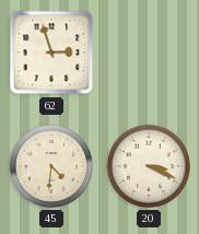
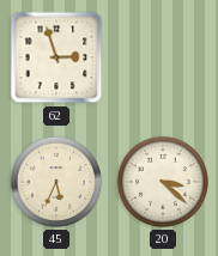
45: 4:31 -> 5:34
20: 3:19 -> 3:22
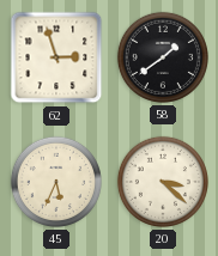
58: none -> 1:39
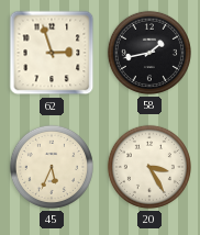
58: 1:39 -> 1:43
20: 3:22 -> 3:25
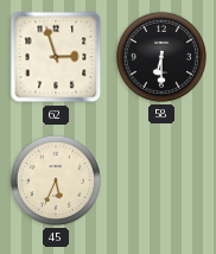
58: 1:43 -> 6:30
20: 3:25 -> none
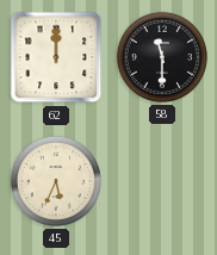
62: 2:57 -> 12:00
58: 6:30 -> 11:30
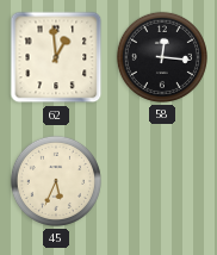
62: 12:00 -> 12:59
58: 11:30 -> 12:16
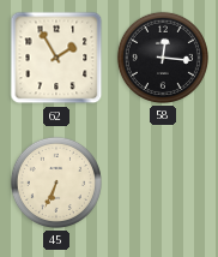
62: 12:59 -> 1:55
45: 5:34 -> 6:34
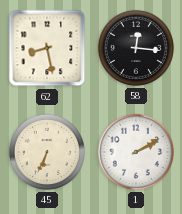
62: 1:55 -> 8:28
1: none -> 2:10
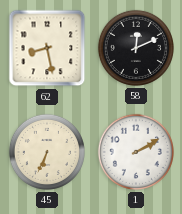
58: 12:16 -> 12:11
